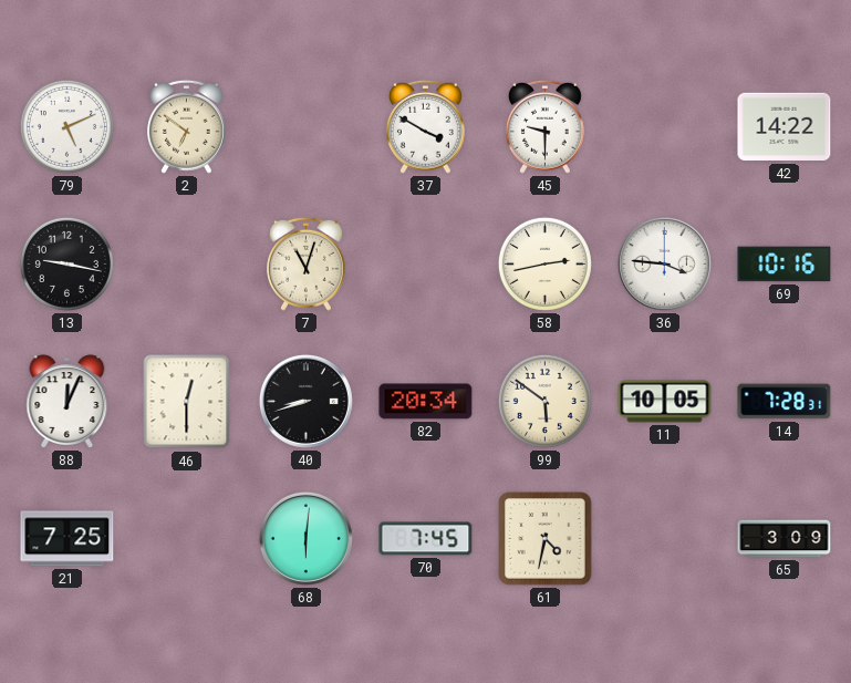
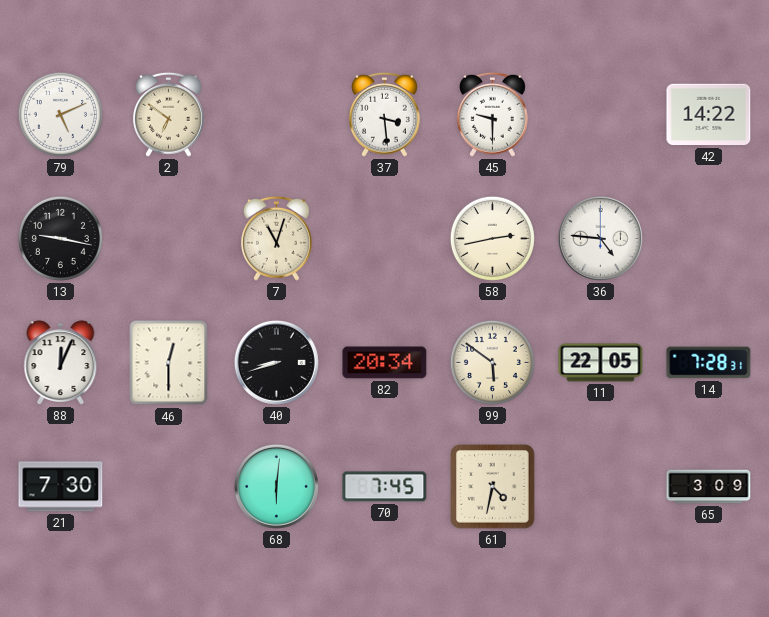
37: 3:50 -> 3:29
36: 3:46 -> 4:46
69: 10:16 -> none
11: 10:05 -> 22:05
21: 7:25 -> 7:30
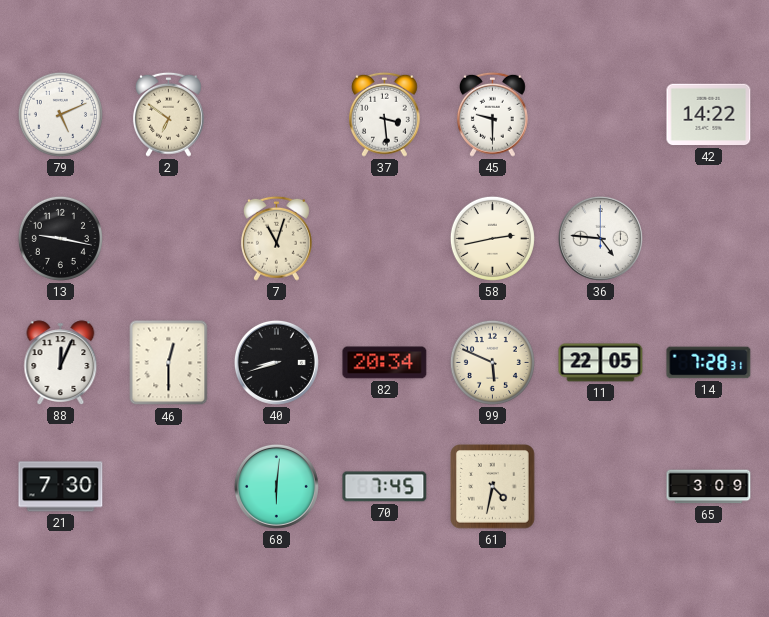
99: 5:51 -> 5:49
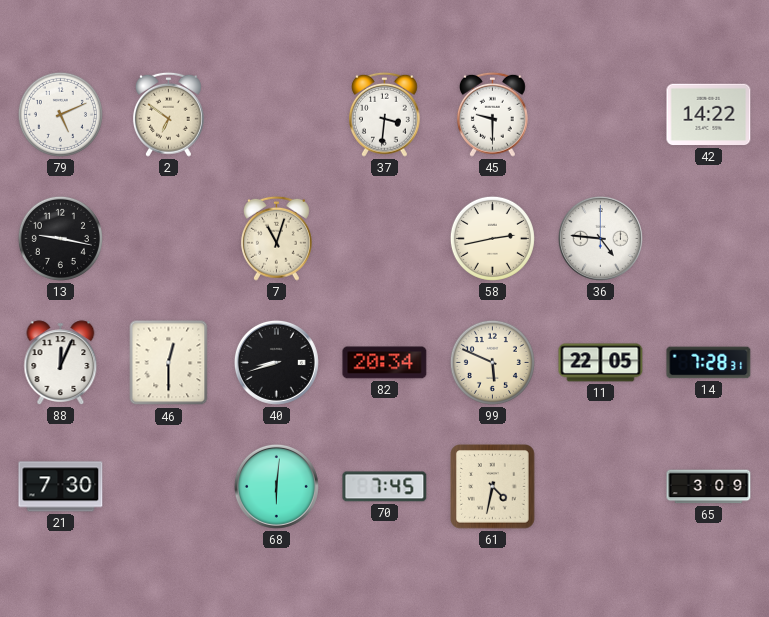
37: 3:29 -> 3:31
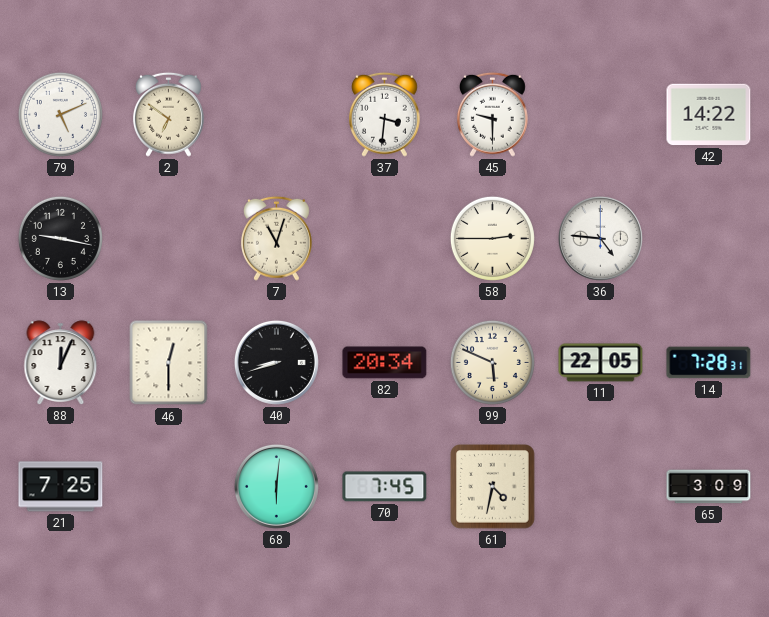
58: 2:43 -> 2:45
21: 7:30 -> 7:25
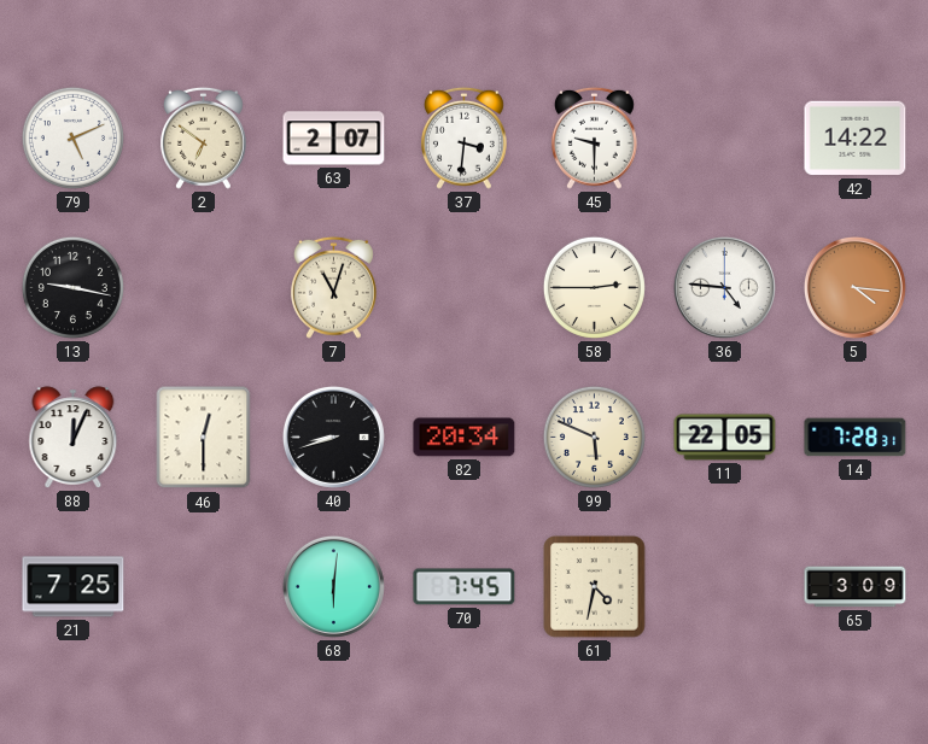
63: none -> 2:07
5: none -> 4:16
